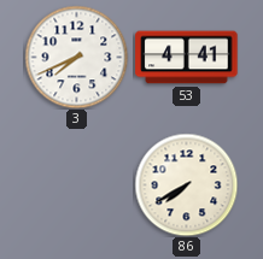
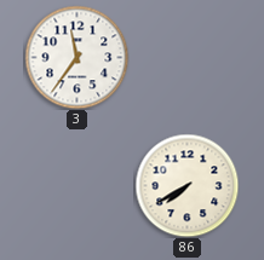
3: 7:41 -> 11:36
53: 4:41 -> none
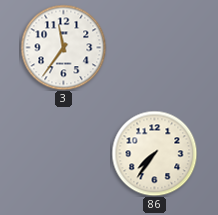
86: 7:40 -> 7:36
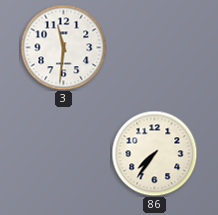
3: 11:36 -> 11:31
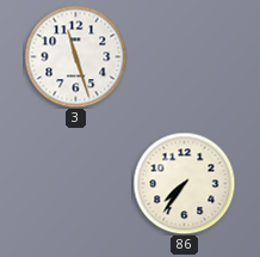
3: 11:31 -> 11:27
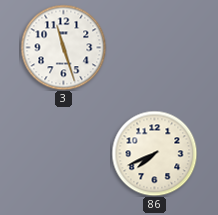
86: 7:36 -> 7:41
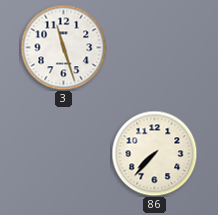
86: 7:41 -> 7:37
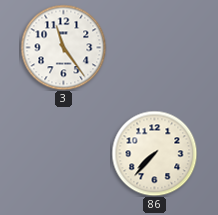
3: 11:27 -> 11:24
